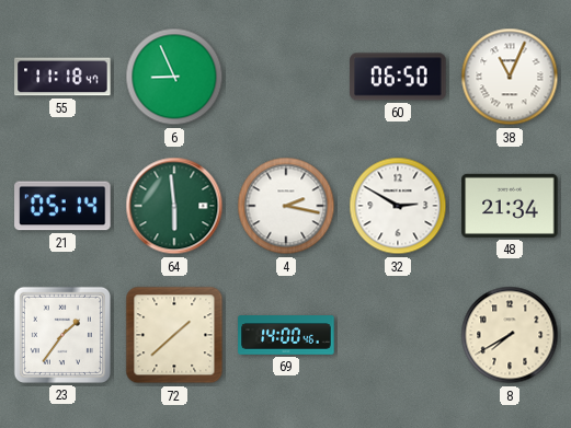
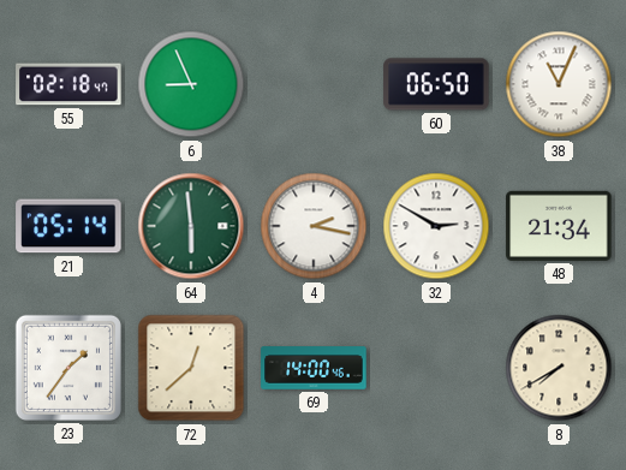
55: 11:18 -> 02:18
72: 1:38 -> 12:38
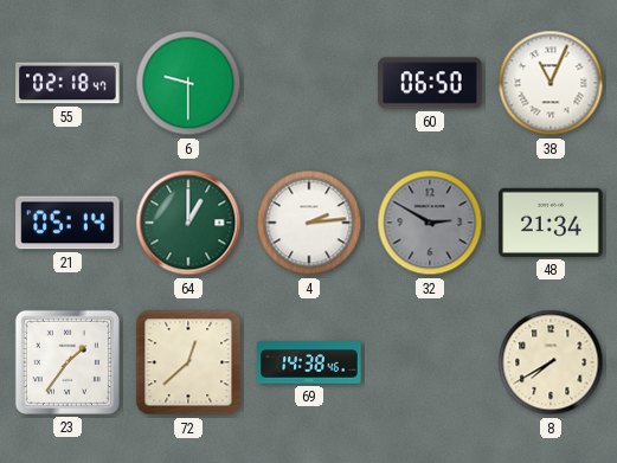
6: 8:56 -> 9:30
64: 5:59 -> 1:00
4: 2:17 -> 2:14
32 dial: white -> grey
69: 14:00 -> 14:38
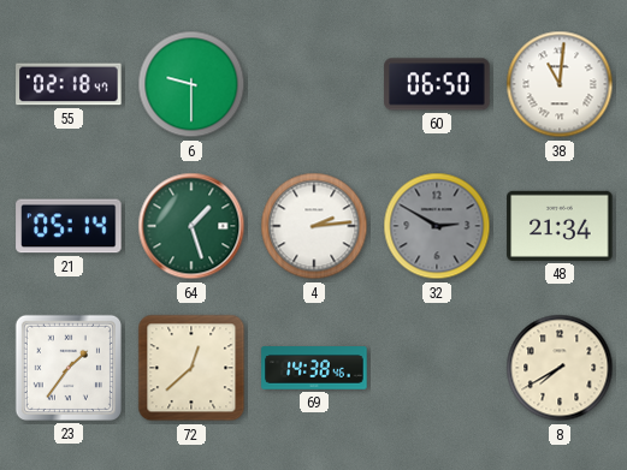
38: 11:04 -> 11:01
64: 1:00 -> 1:27
